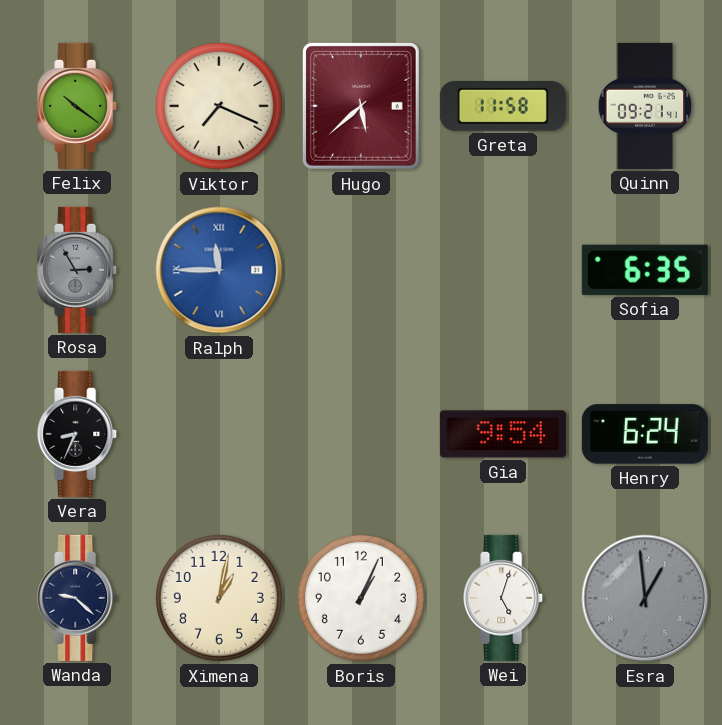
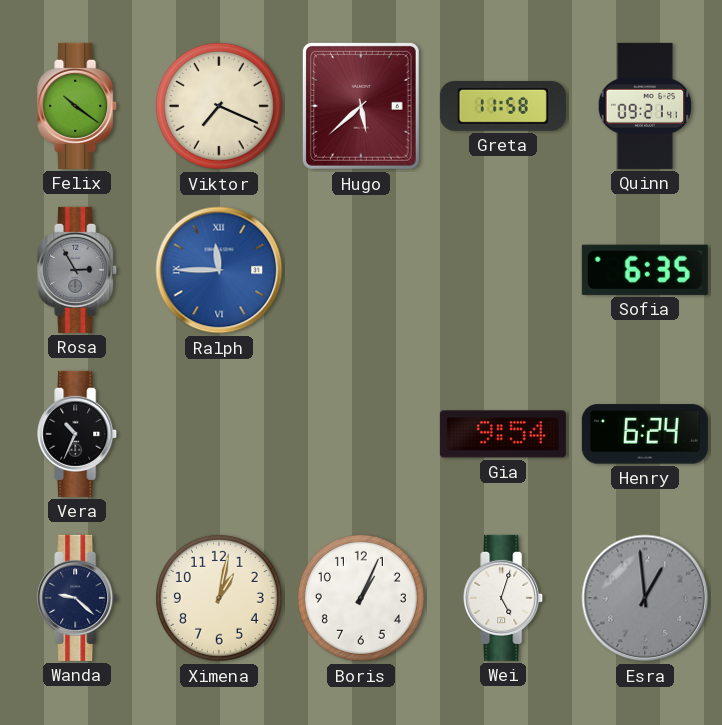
Vera: 8:34 -> 10:34
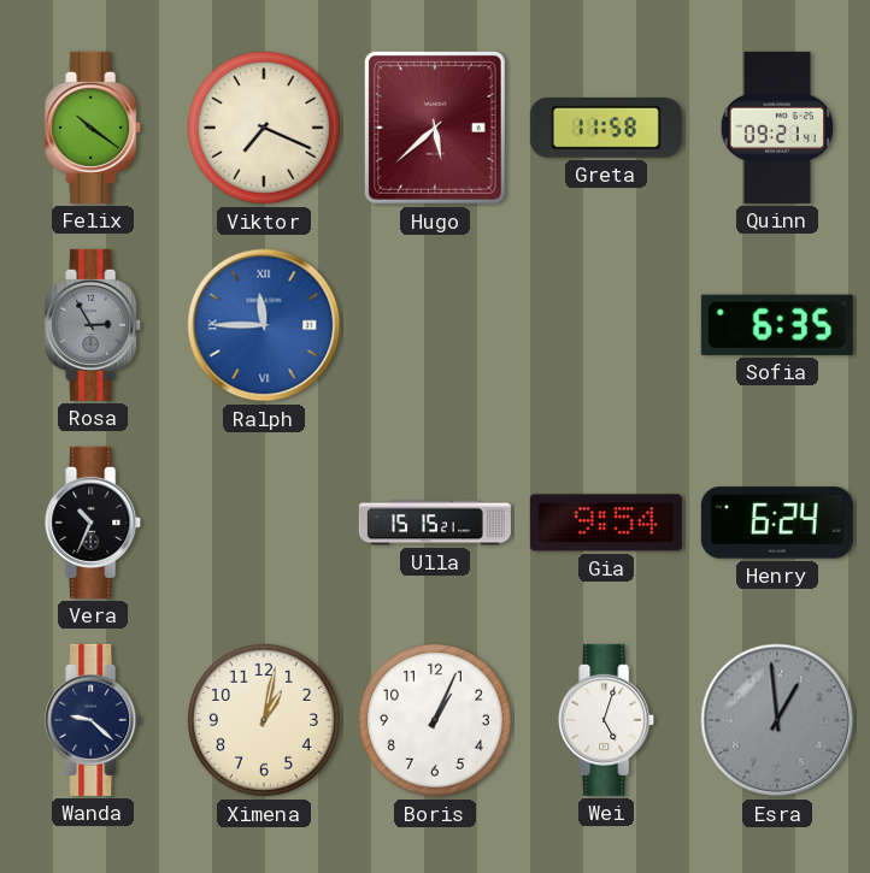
Ulla: none -> 15:15
